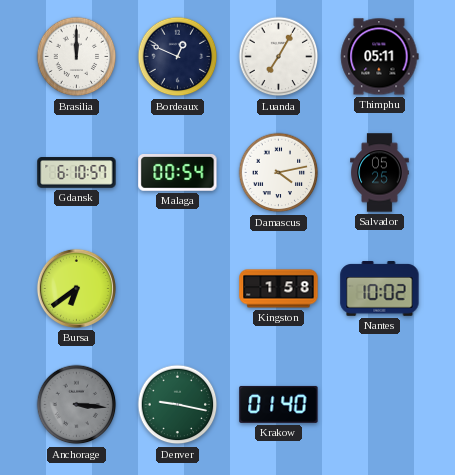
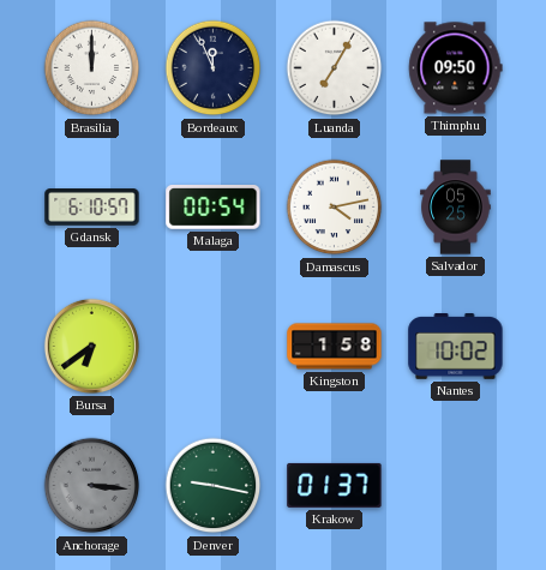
Bordeaux: 12:49 -> 11:56
Thimphu: 05:11 -> 09:50
Krakow: 01:40 -> 01:37
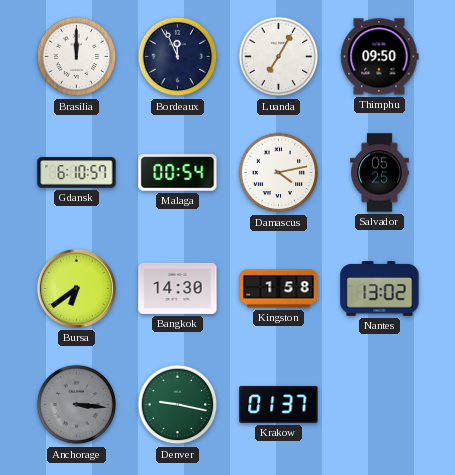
Bangkok: none -> 14:30
Nantes: 10:02 -> 13:02
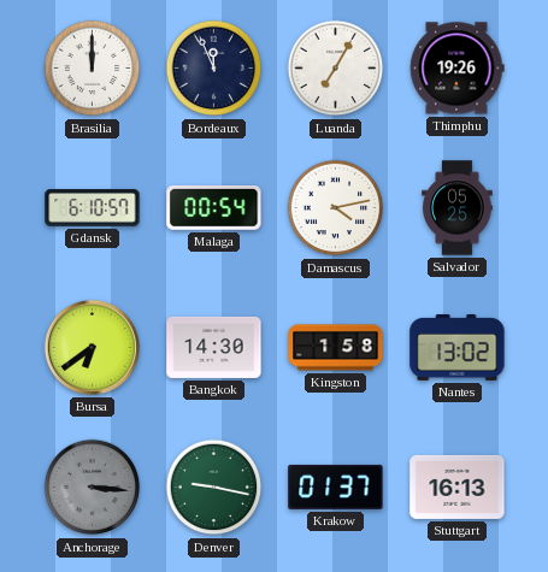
Thimphu: 09:50 -> 19:26
Stuttgart: none -> 16:13
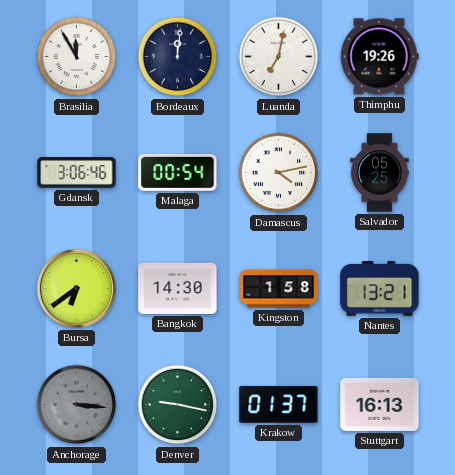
Brasilia: 12:00 -> 11:55
Bordeaux: 11:56 -> 12:01
Luanda: 7:05 -> 7:02
Gdansk: 6:10 -> 3:06
Nantes: 13:02 -> 13:21
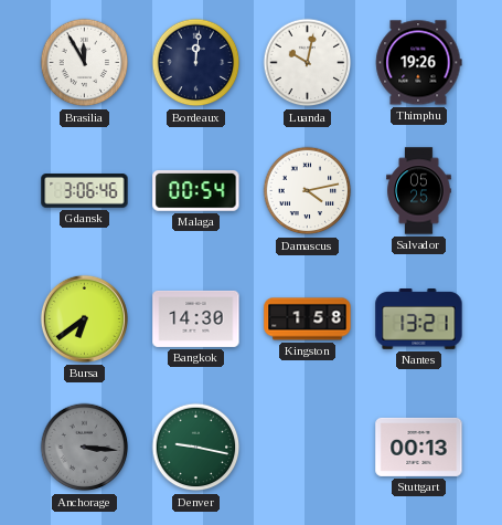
Luanda: 7:02 -> 10:02
Krakow: 01:37 -> none
Stuttgart: 16:13 -> 00:13
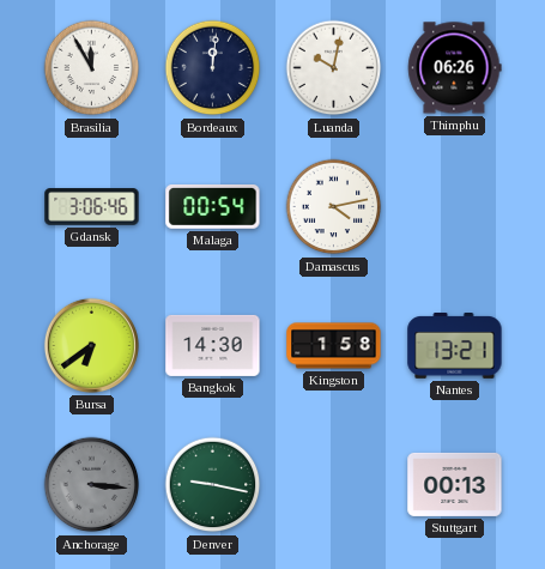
Thimphu: 19:26 -> 06:26
Salvador: 05:25 -> none
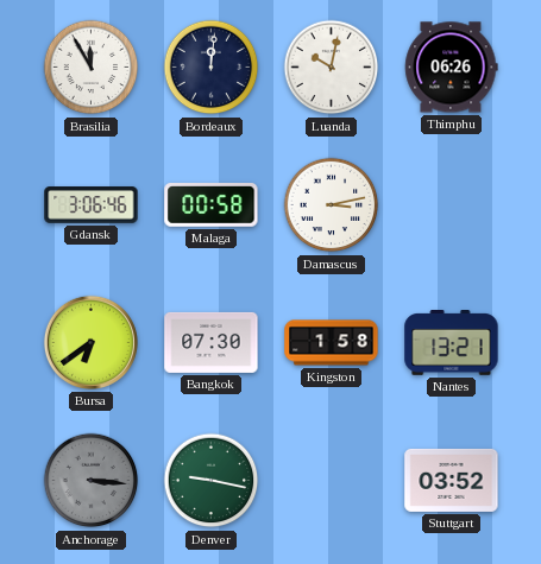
Malaga: 00:54 -> 00:58
Damascus: 4:13 -> 3:13
Bangkok: 14:30 -> 07:30
Stuttgart: 00:13 -> 03:52
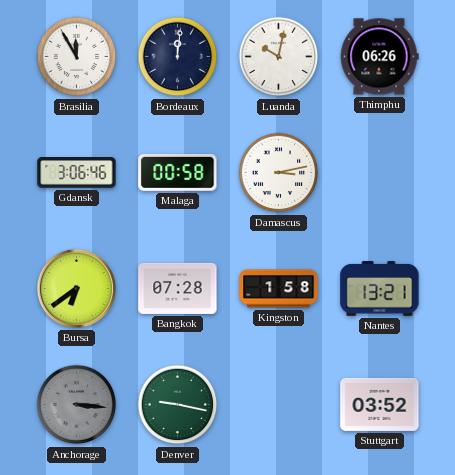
Bangkok: 07:30 -> 07:28
